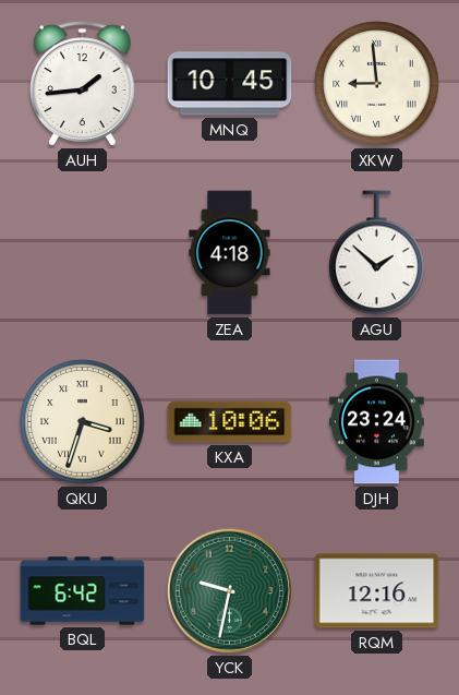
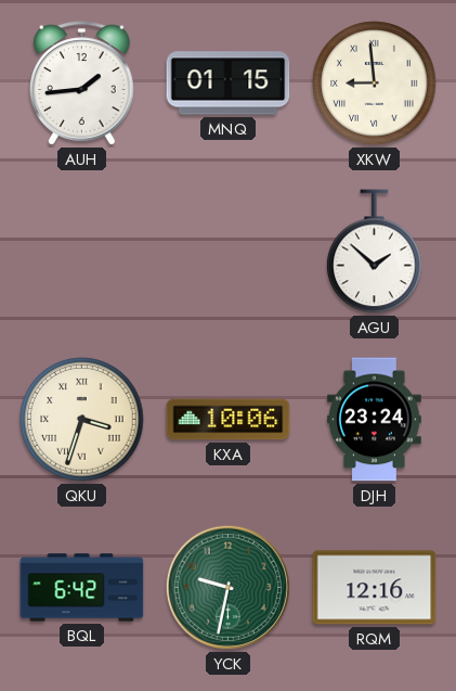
MNQ: 10:45 -> 01:15
ZEA: 4:18 -> none
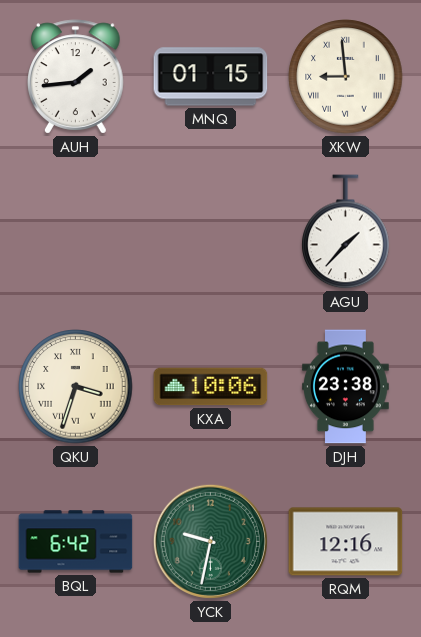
AGU: 1:52 -> 1:37
DJH: 23:24 -> 23:38
